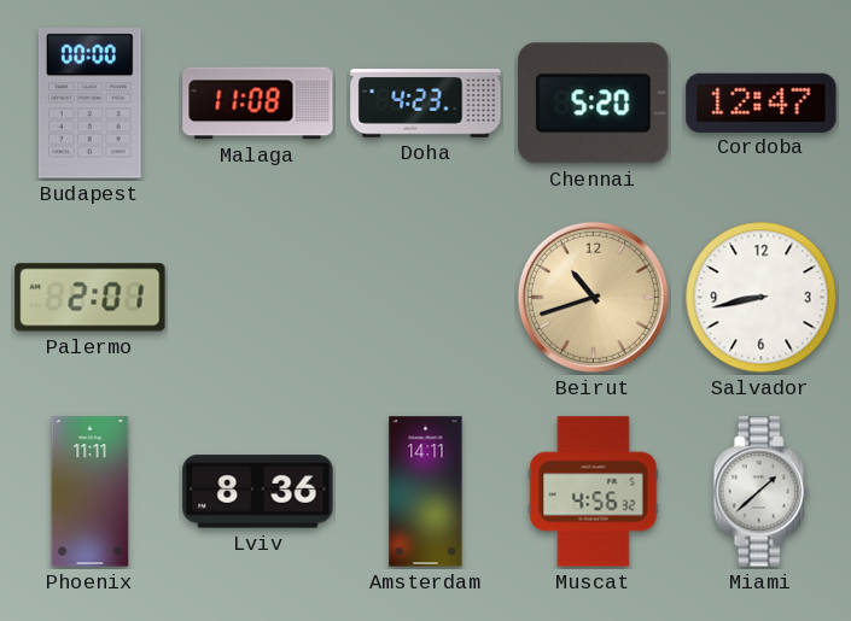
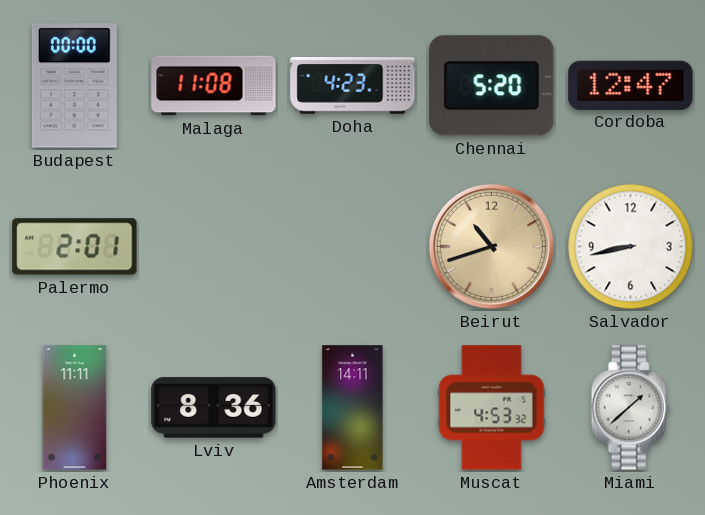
Muscat: 4:56 -> 4:53
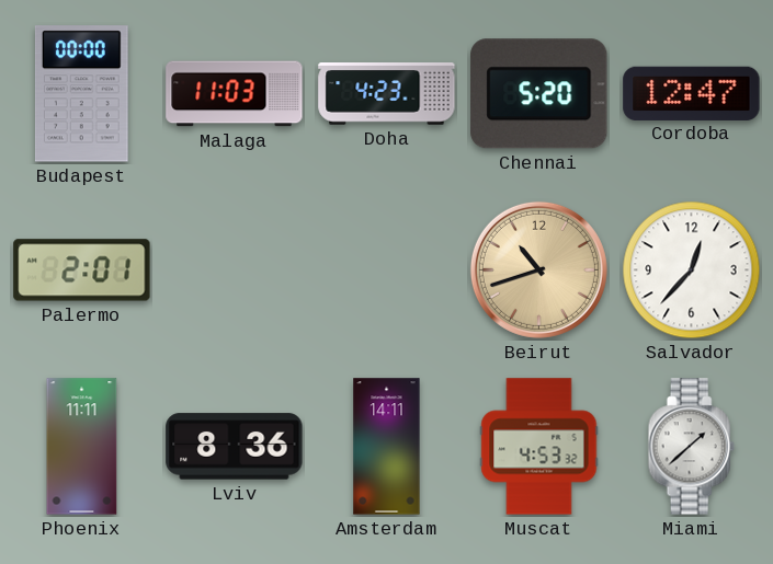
Malaga: 11:08 -> 11:03
Salvador: 8:43 -> 12:37
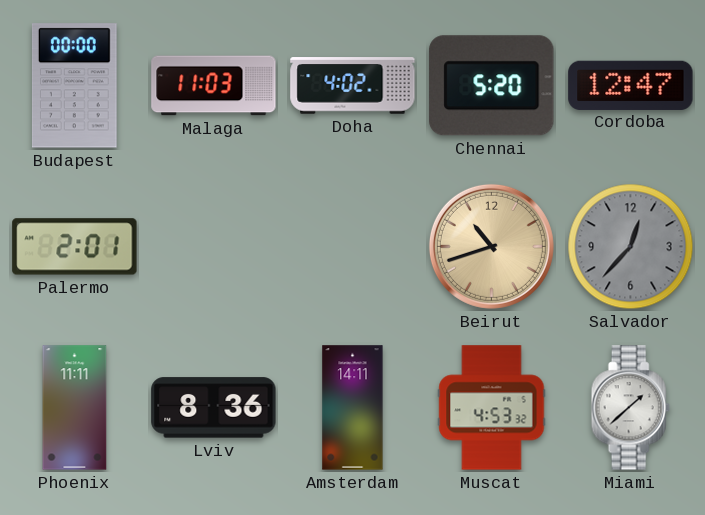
Doha: 4:23 -> 4:02
Salvador dial: white -> grey
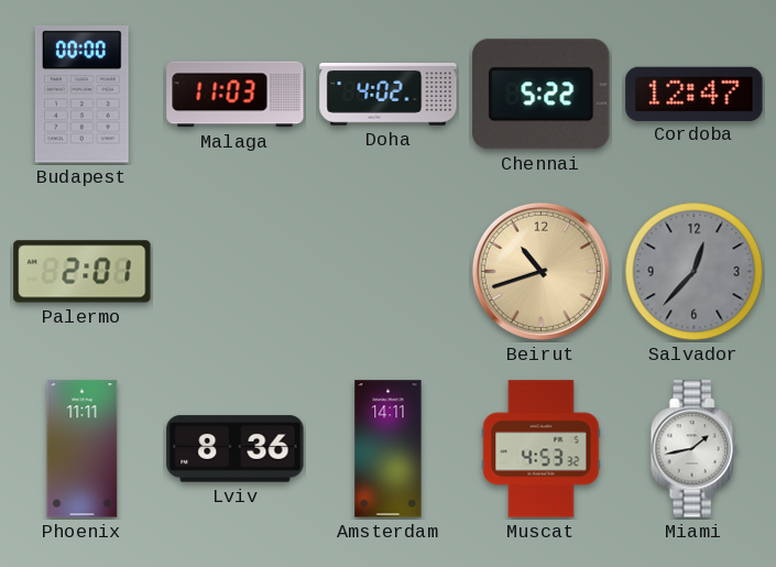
Chennai: 5:20 -> 5:22
Miami: 1:38 -> 1:43
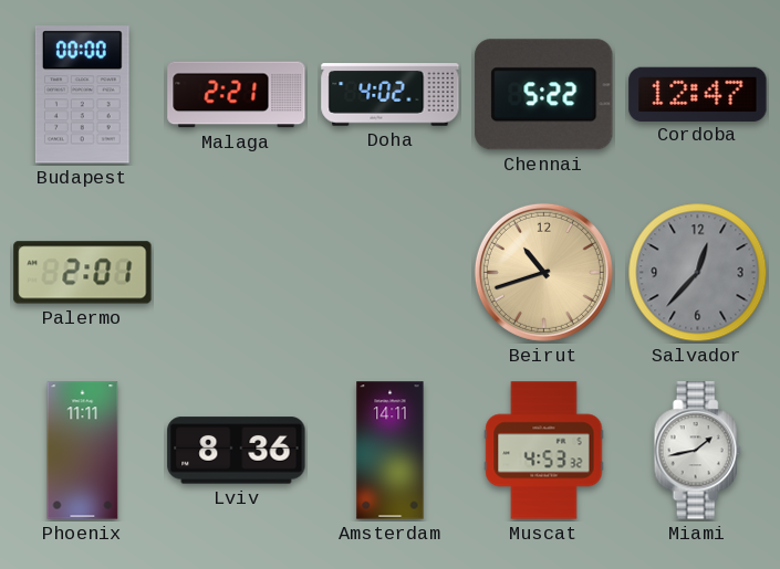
Malaga: 11:03 -> 2:21
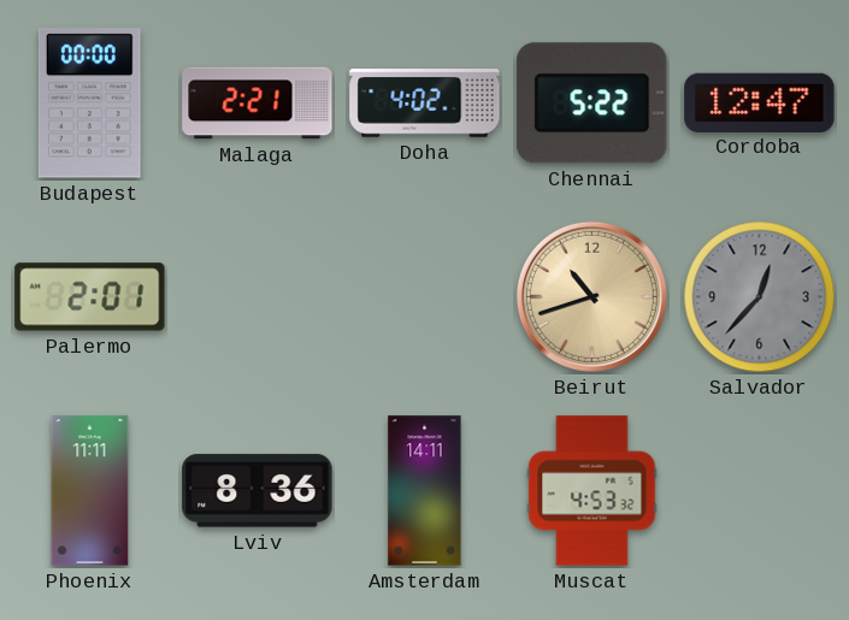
Miami: 1:43 -> none
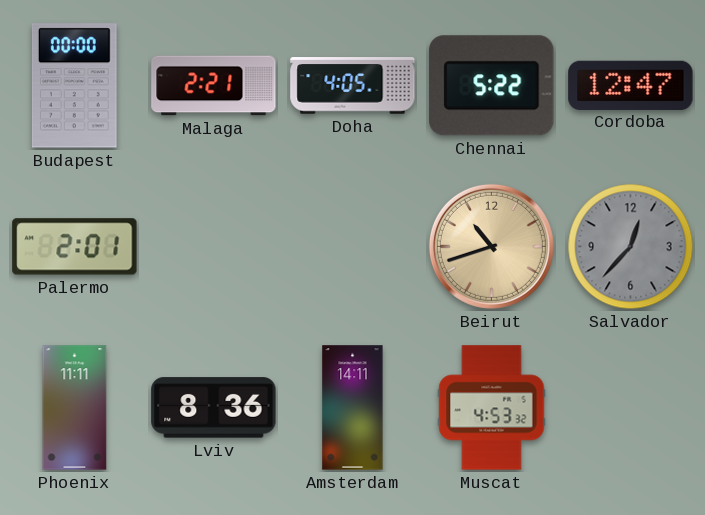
Doha: 4:02 -> 4:05
